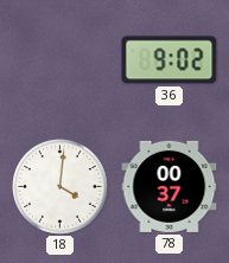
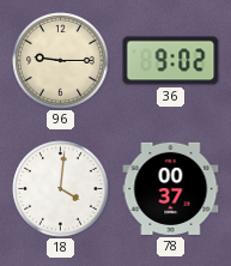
96: none -> 9:15
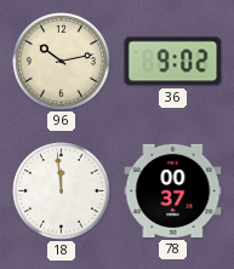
96: 9:15 -> 10:13
18: 4:01 -> 11:59
